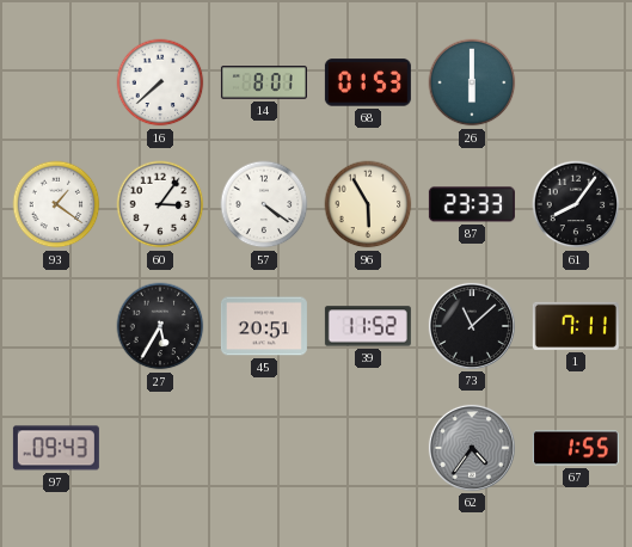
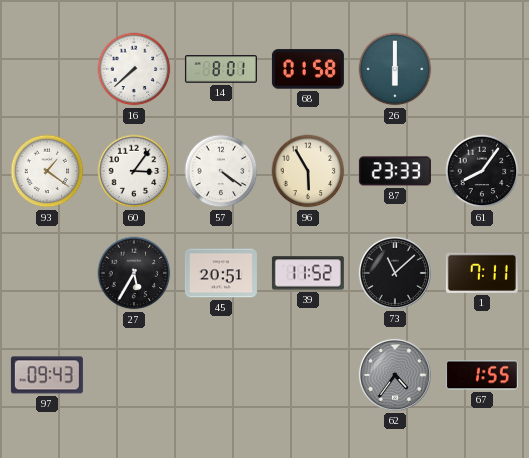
68: 01:53 -> 01:58
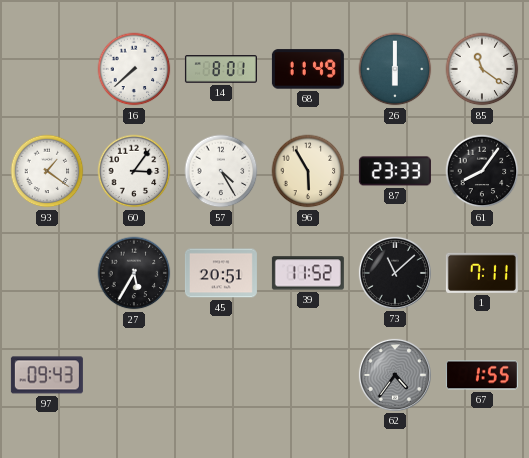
68: 01:58 -> 11:49
85: none -> 11:21
57: 4:21 -> 4:25
